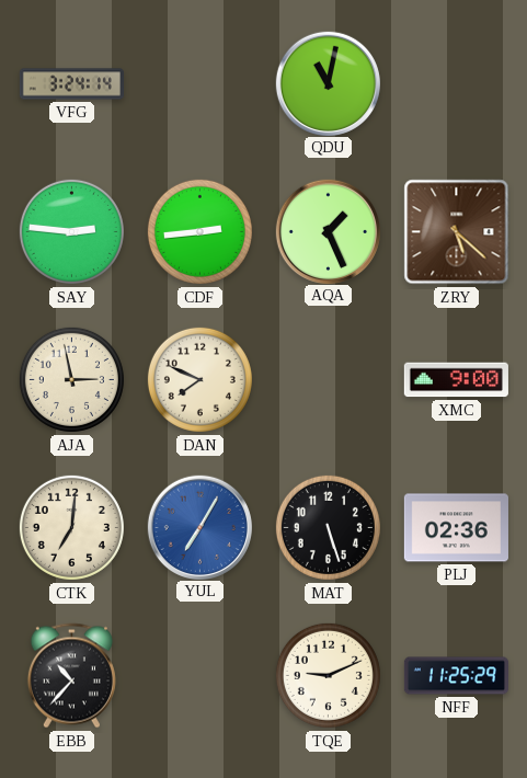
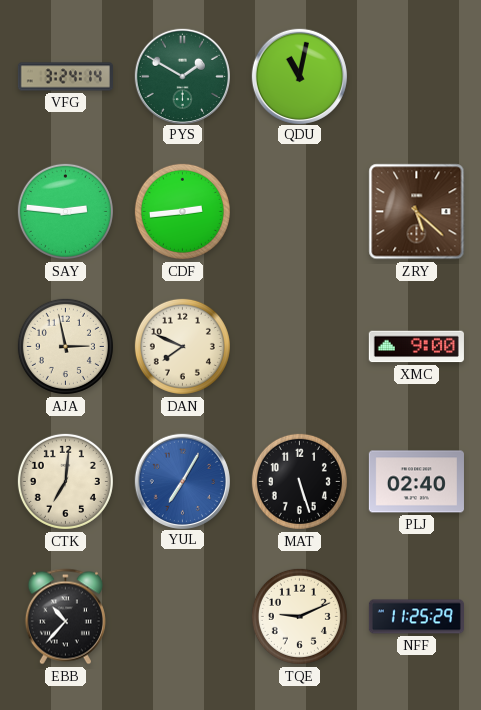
PYS: none -> 1:50
AQA: 1:26 -> none
PLJ: 02:36 -> 02:40
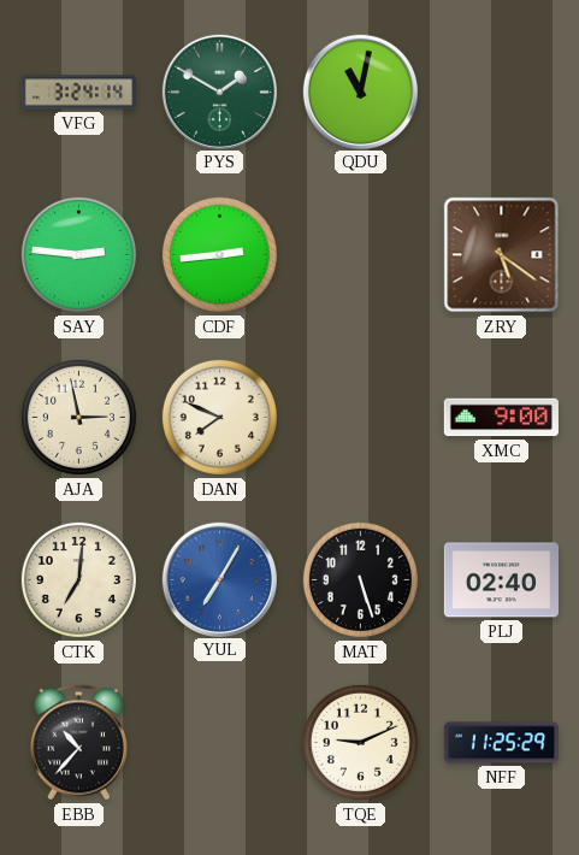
ZRY: 5:22 -> 5:21
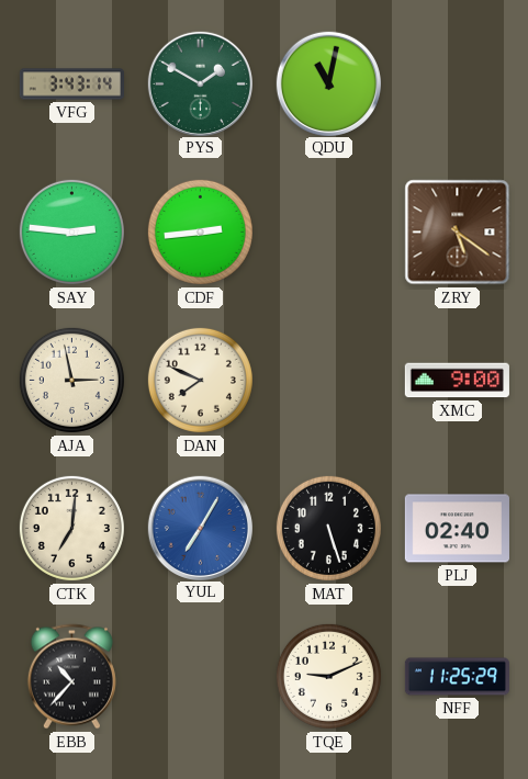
VFG: 3:24 -> 3:43
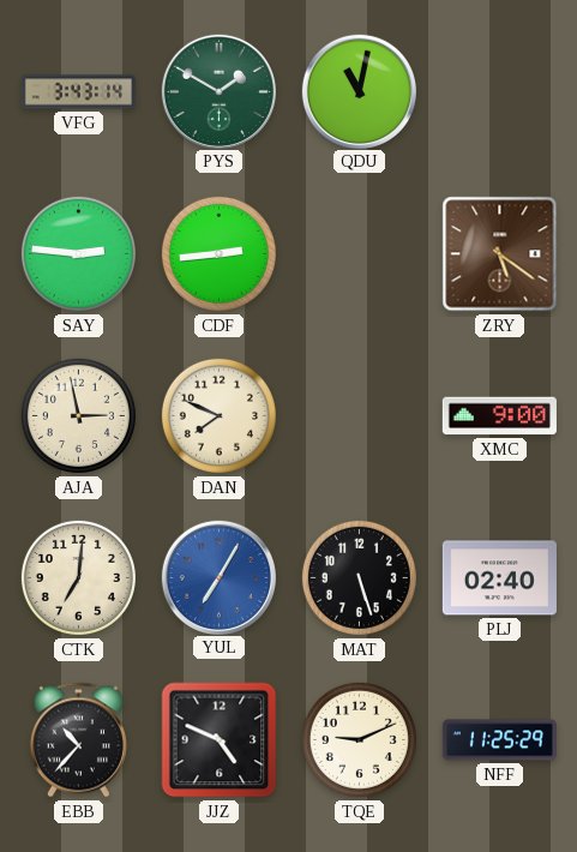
JJZ: none -> 4:49
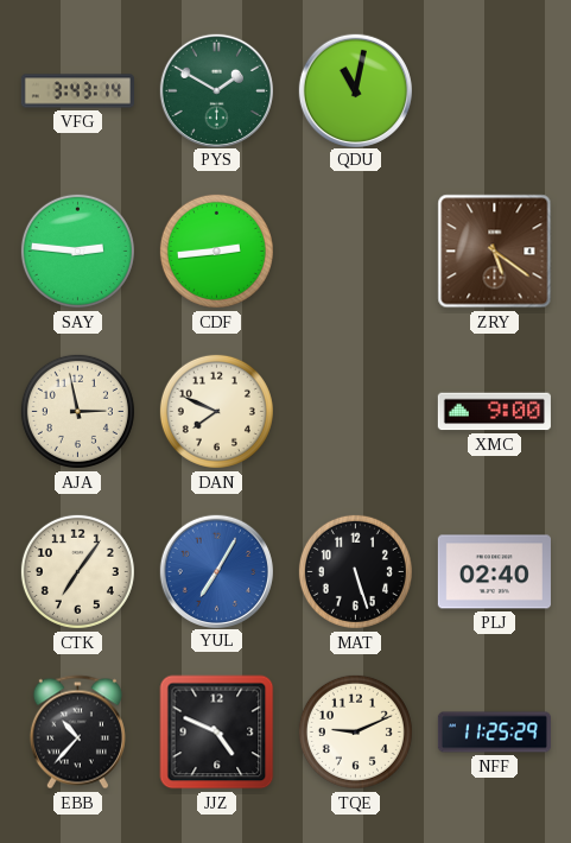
CTK: 7:01 -> 7:06
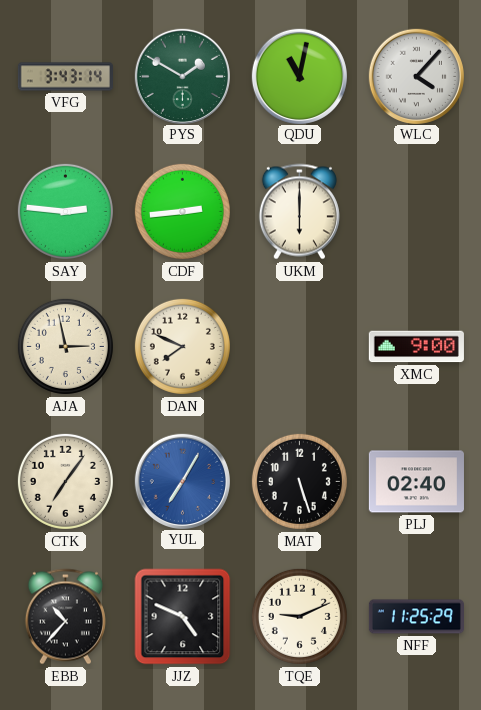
WLC: none -> 4:07
UKM: none -> 6:00
ZRY: 5:21 -> none
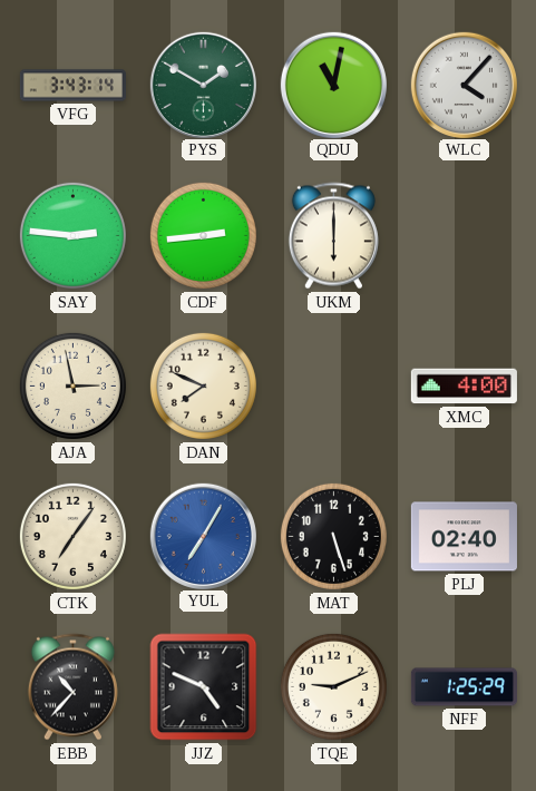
XMC: 9:00 -> 4:00
NFF: 11:25 -> 1:25
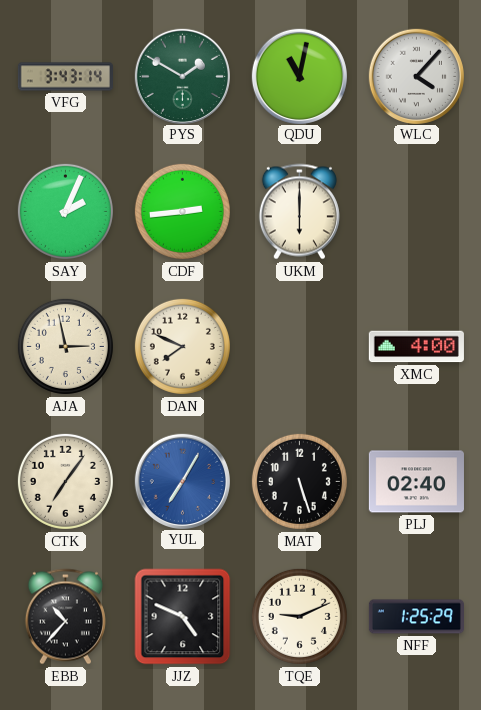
SAY: 2:46 -> 2:04
